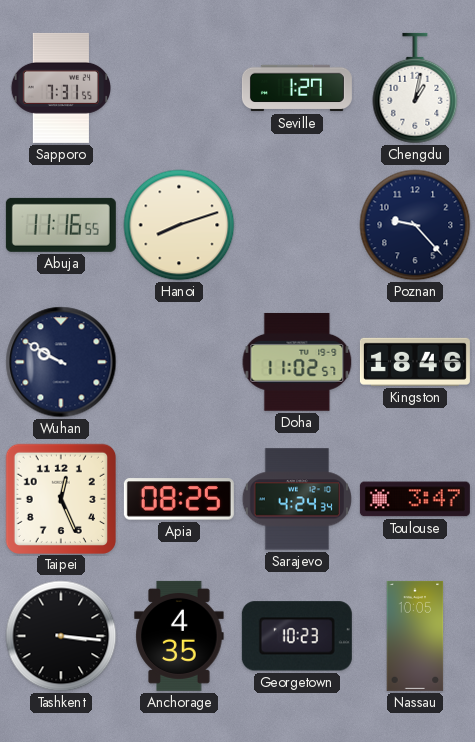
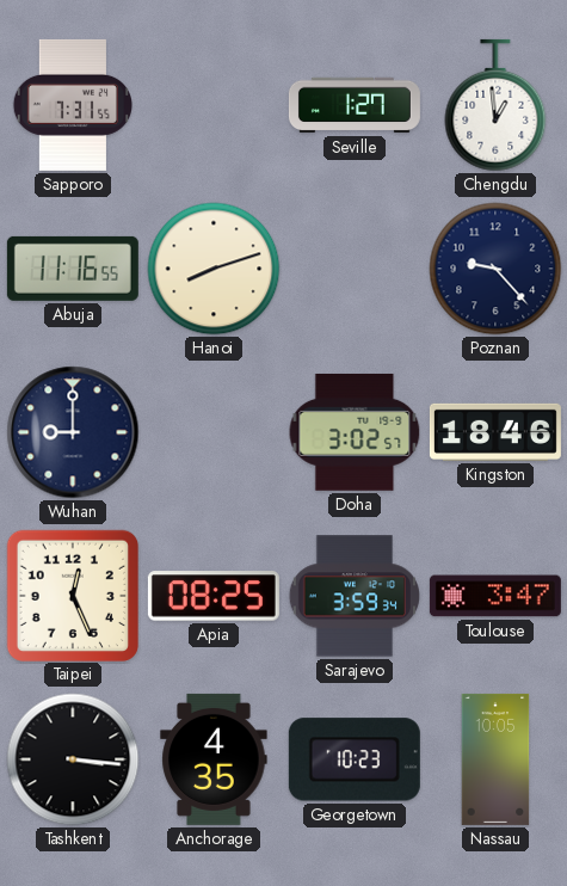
Chengdu: 1:02 -> 12:59
Wuhan: 9:50 -> 9:00
Doha: 11:02 -> 3:02
Sarajevo: 4:24 -> 3:59
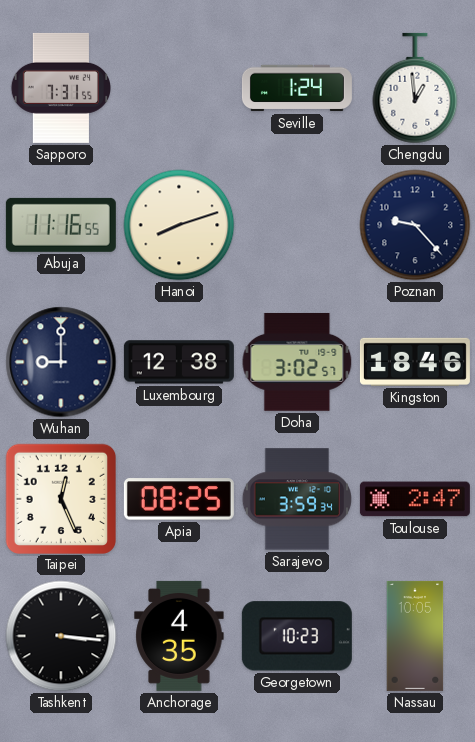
Seville: 1:27 -> 1:24
Luxembourg: none -> 12:38
Toulouse: 3:47 -> 2:47
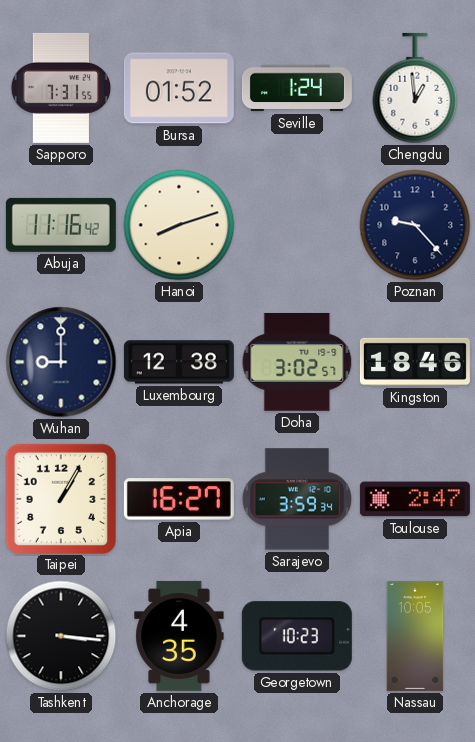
Bursa: none -> 01:52
Abuja: 11:16:55 -> 11:16:42
Taipei: 12:26 -> 1:05
Apia: 08:25 -> 16:27
